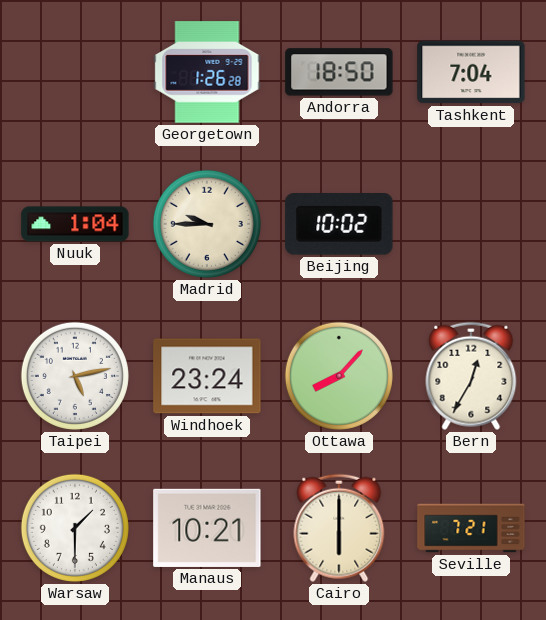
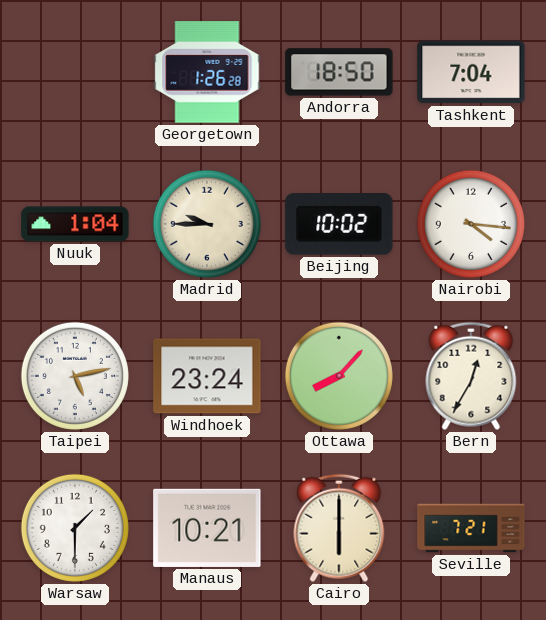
Nairobi: none -> 4:16
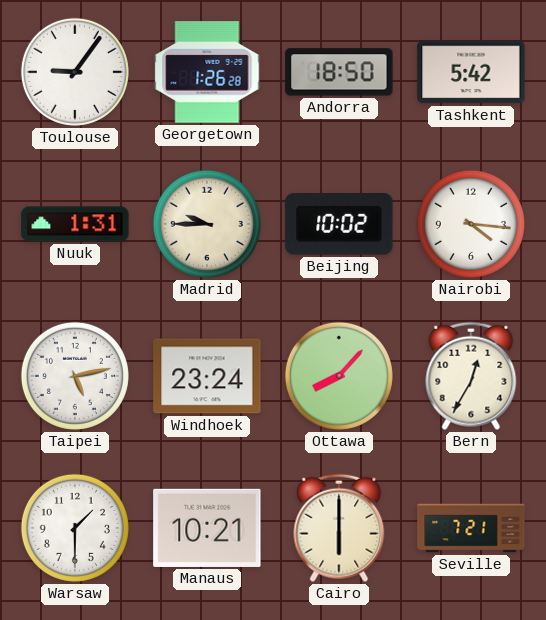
Toulouse: none -> 9:06
Tashkent: 7:04 -> 5:42
Nuuk: 1:04 -> 1:31
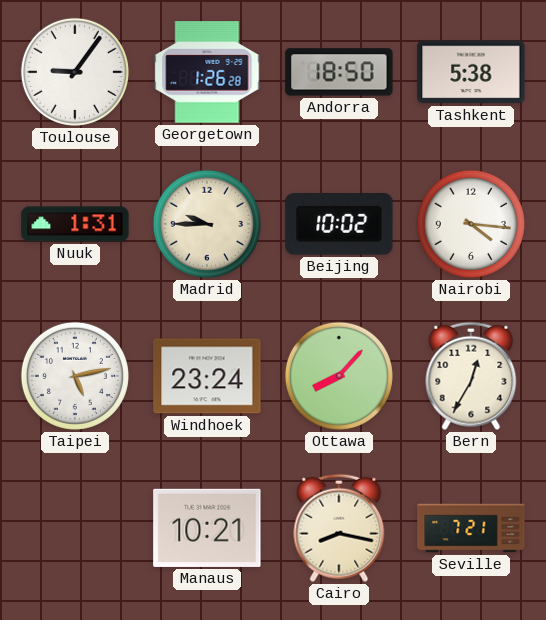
Tashkent: 5:42 -> 5:38
Warsaw: 1:30 -> none
Cairo: 6:00 -> 8:17
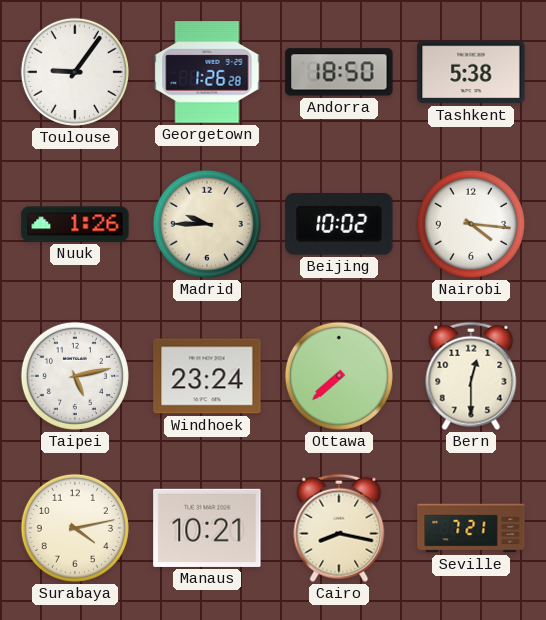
Nuuk: 1:31 -> 1:26
Ottawa: 8:07 -> 7:38
Bern: 12:35 -> 12:30
Surabaya: none -> 4:13
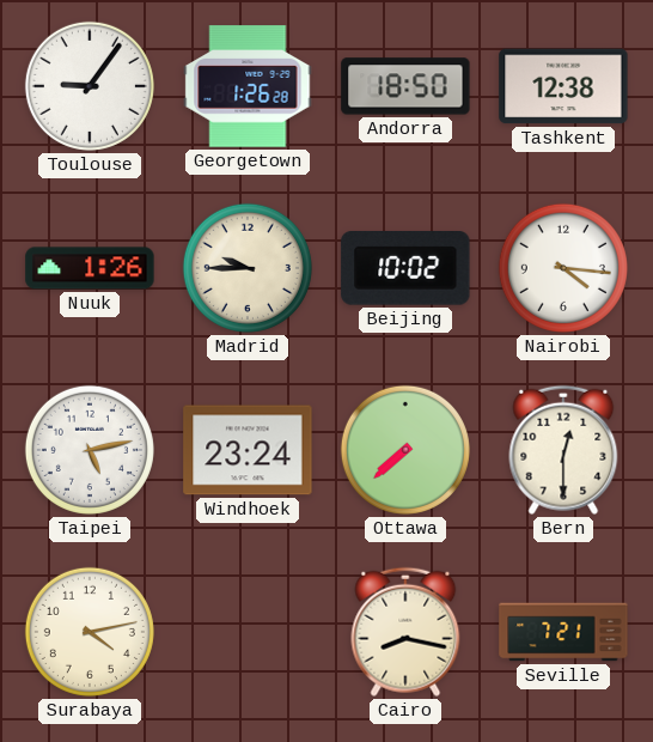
Tashkent: 5:38 -> 12:38
Manaus: 10:21 -> none
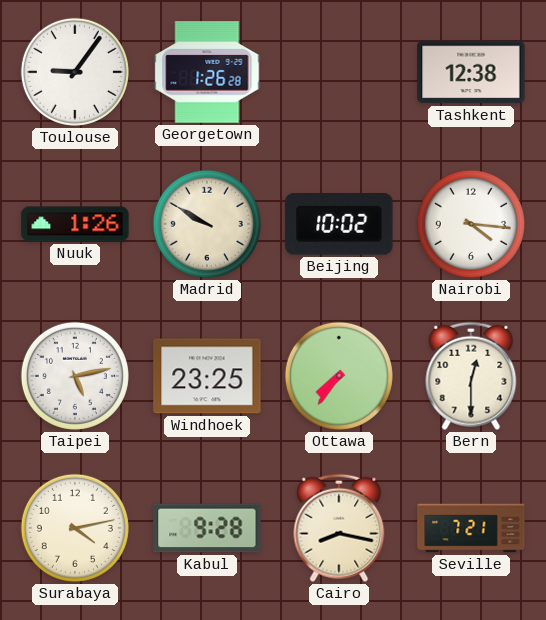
Andorra: 18:50 -> none
Madrid: 9:45 -> 9:50
Windhoek: 23:24 -> 23:25
Ottawa: 7:38 -> 7:36
Kabul: none -> 9:28
